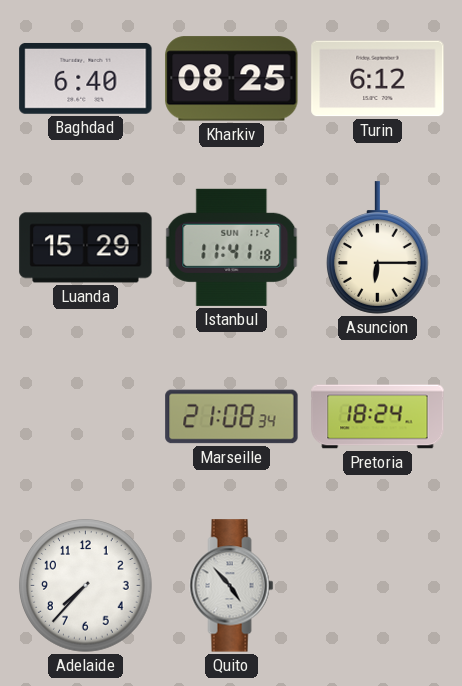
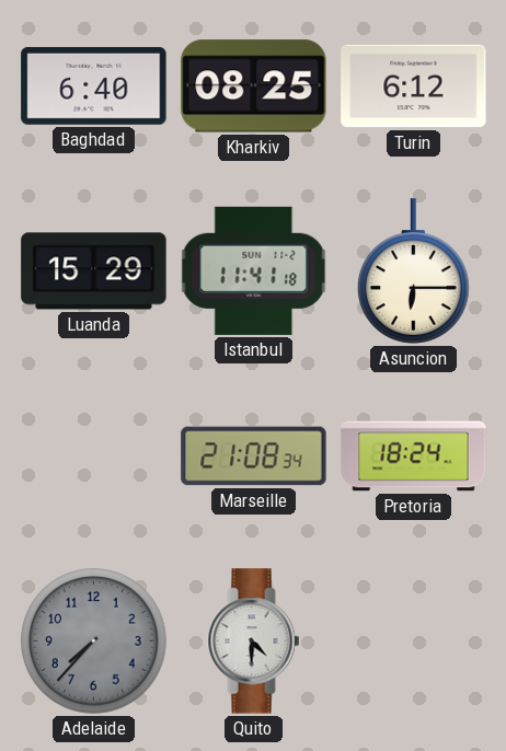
Adelaide dial: white -> grey
Quito: 4:53 -> 4:30
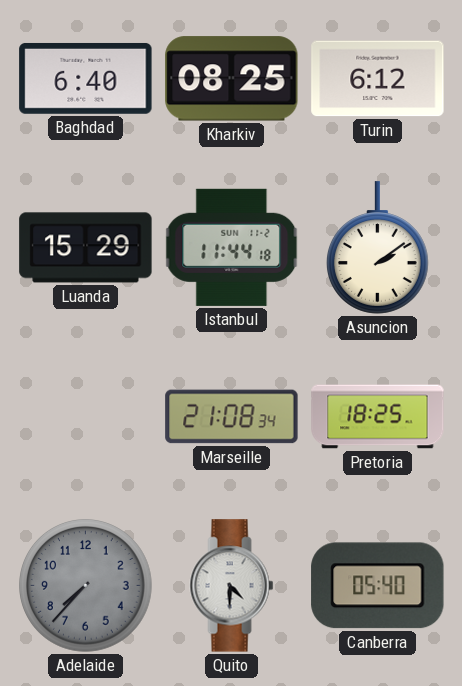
Istanbul: 11:41 -> 11:44
Asuncion: 6:15 -> 2:09
Pretoria: 18:24 -> 18:25
Canberra: none -> 05:40
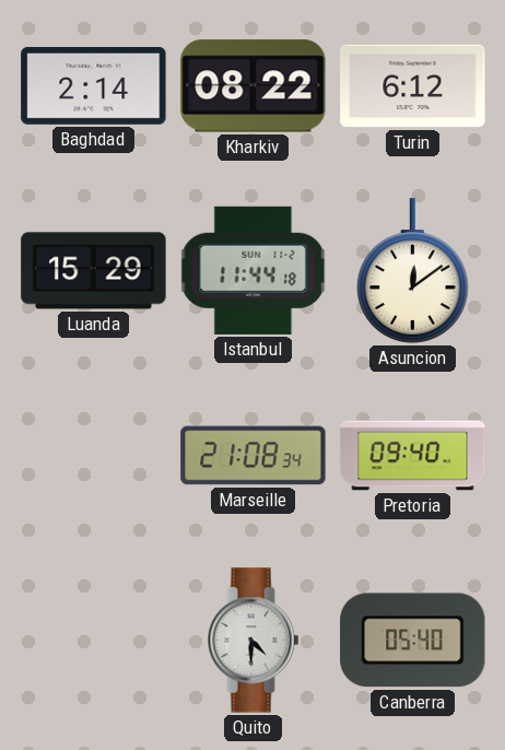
Baghdad: 6:40 -> 2:14
Kharkiv: 08:25 -> 08:22
Asuncion: 2:09 -> 12:09
Pretoria: 18:25 -> 09:40
Adelaide: 7:37 -> none
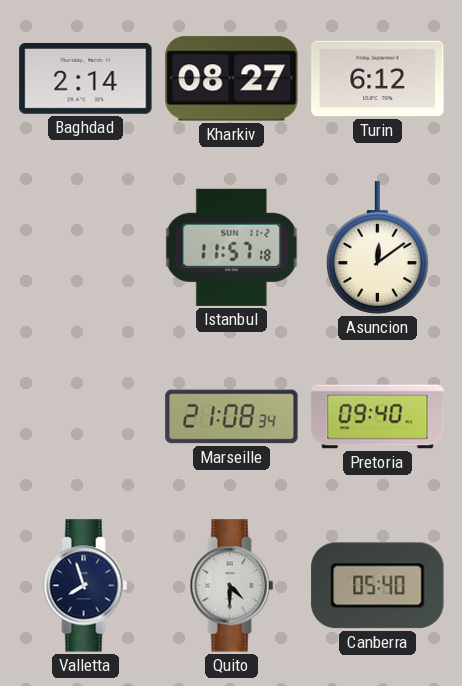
Kharkiv: 08:22 -> 08:27
Luanda: 15:29 -> none
Istanbul: 11:44 -> 11:57
Valletta: none -> 7:57
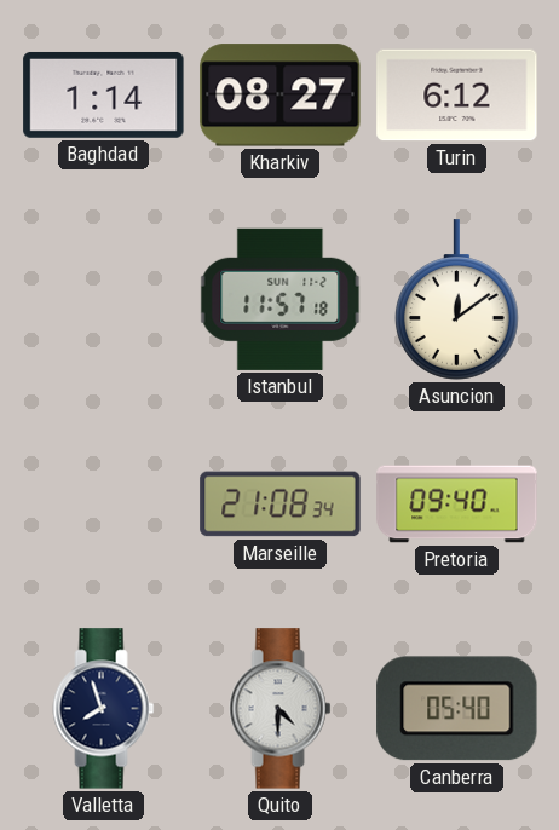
Baghdad: 2:14 -> 1:14
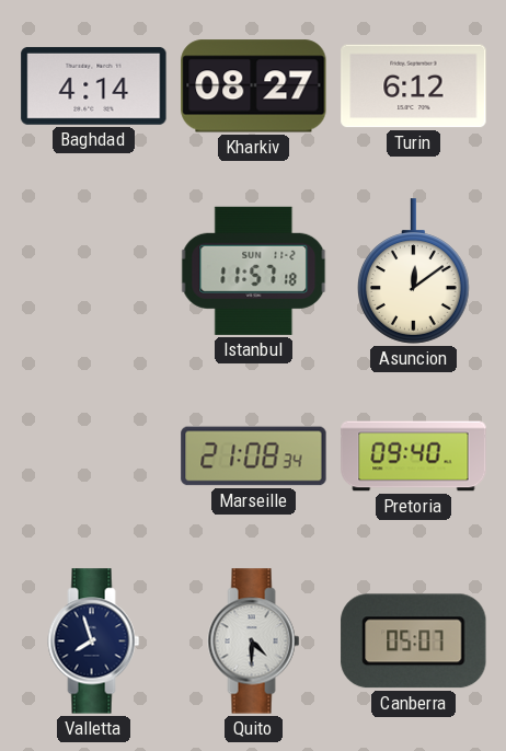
Baghdad: 1:14 -> 4:14
Canberra: 05:40 -> 05:07
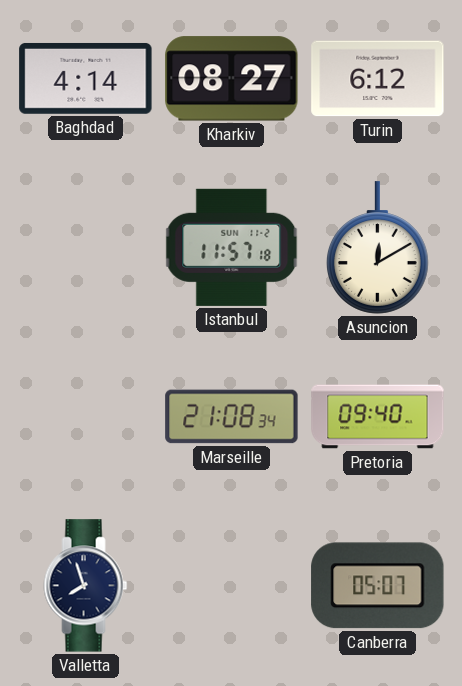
Asuncion: 12:09 -> 12:10
Quito: 4:30 -> none
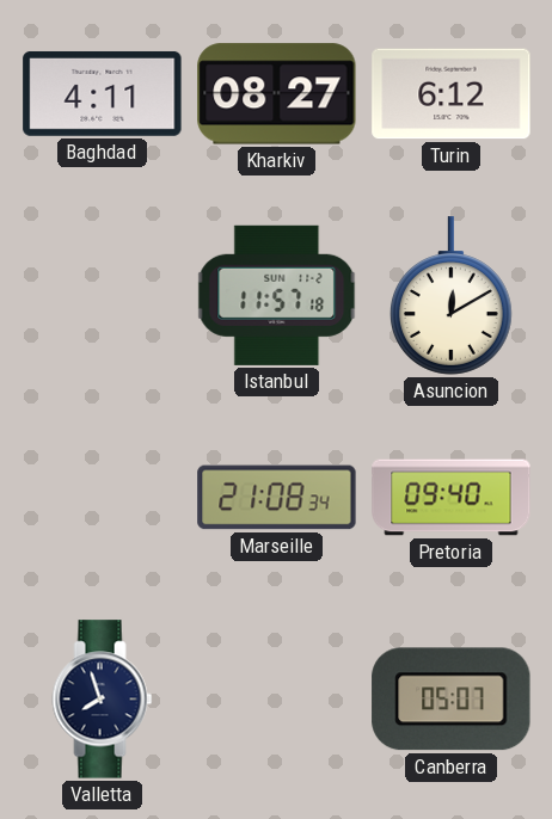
Baghdad: 4:14 -> 4:11
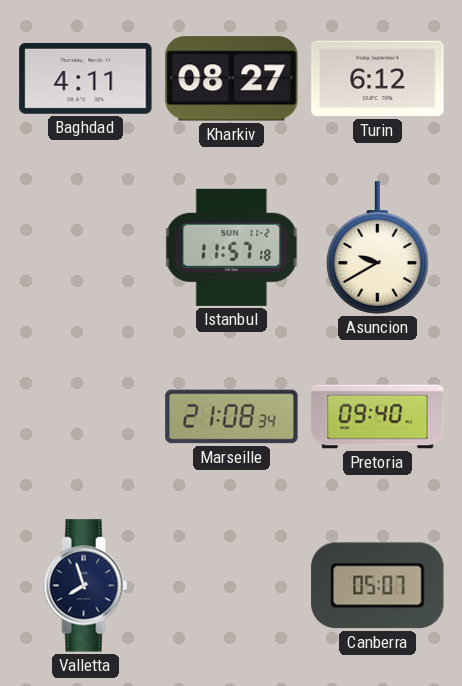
Asuncion: 12:10 -> 9:40
